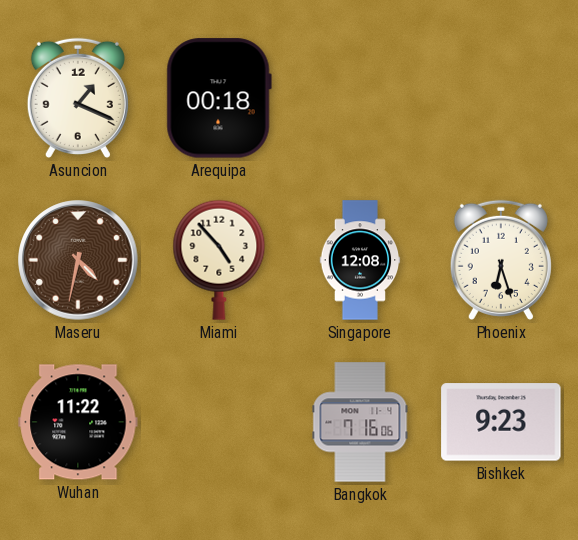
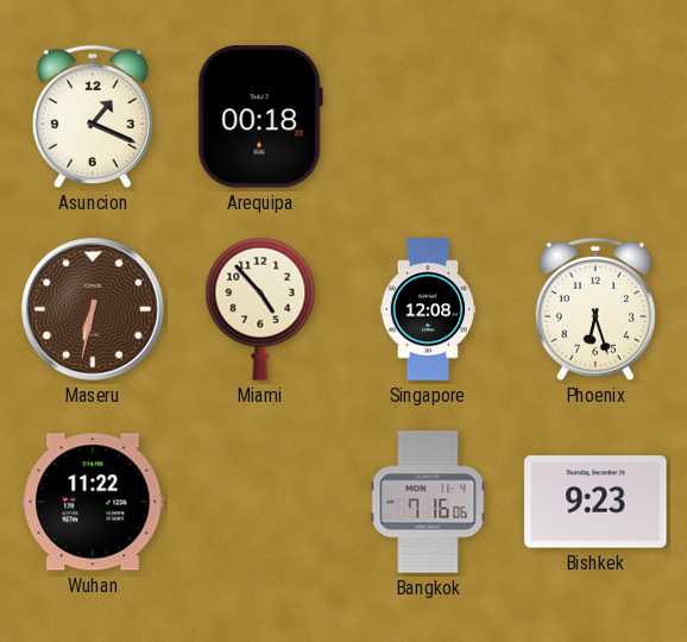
Maseru: 4:32 -> 6:32
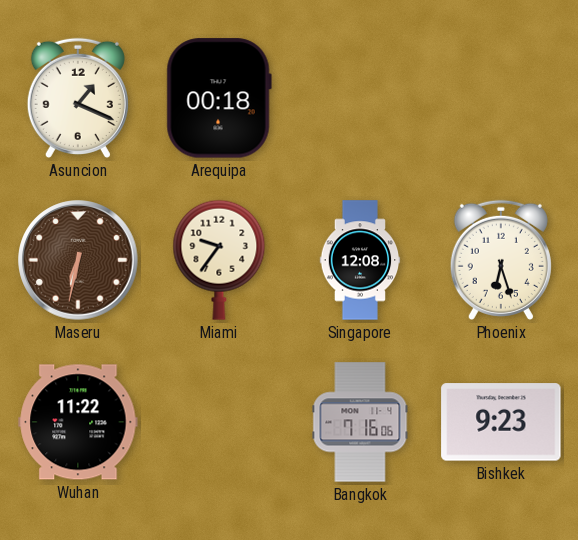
Miami: 4:53 -> 9:36
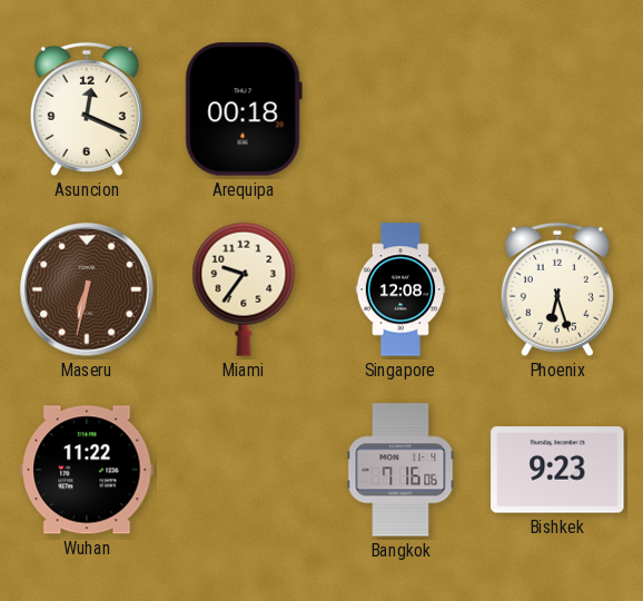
Asuncion: 1:19 -> 12:19
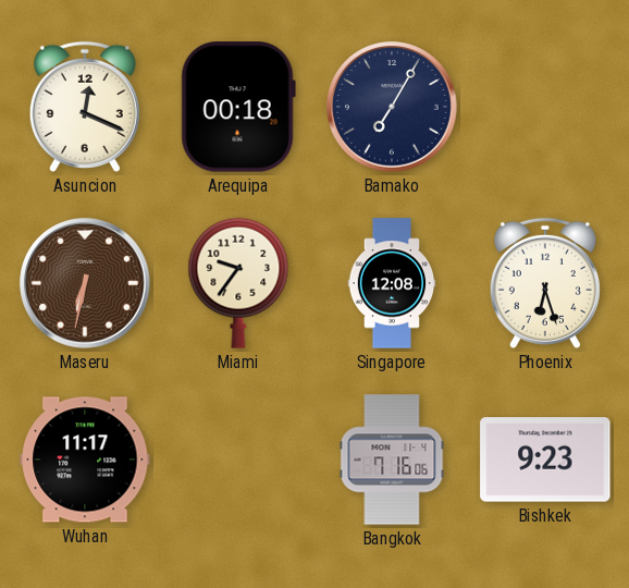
Bamako: none -> 7:05
Wuhan: 11:22 -> 11:17
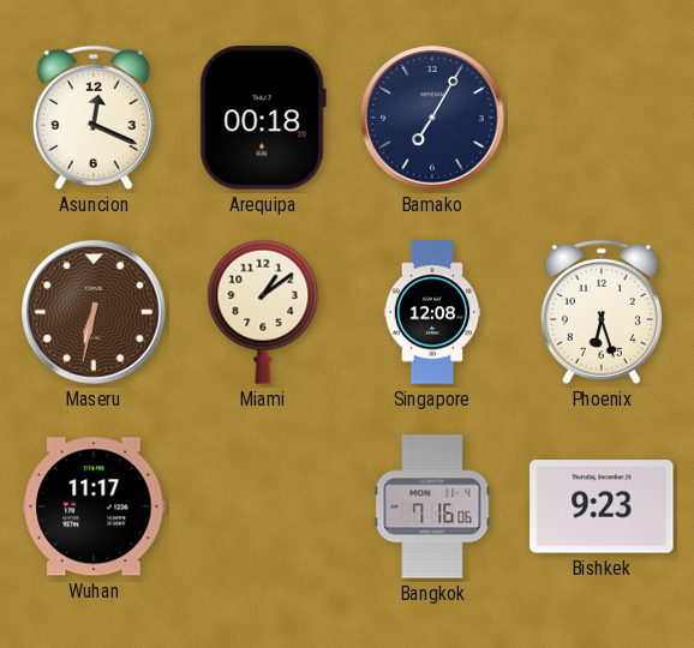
Miami: 9:36 -> 1:09
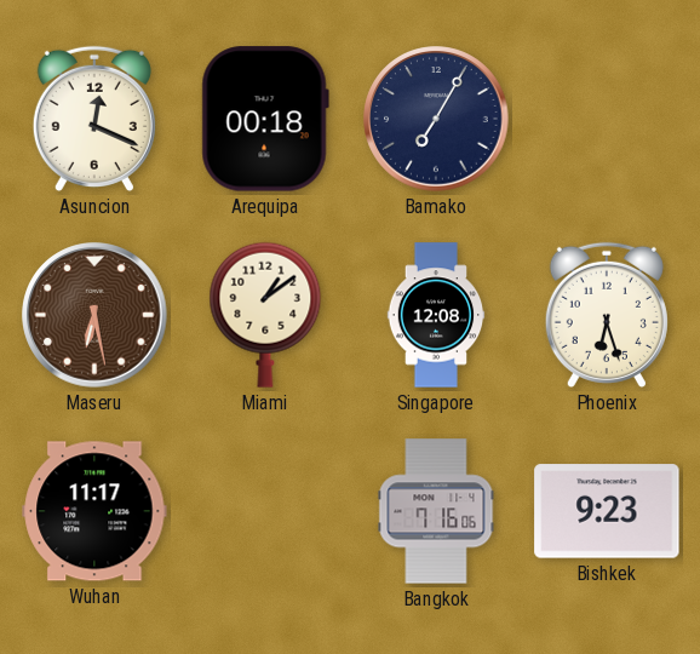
Maseru: 6:32 -> 6:28
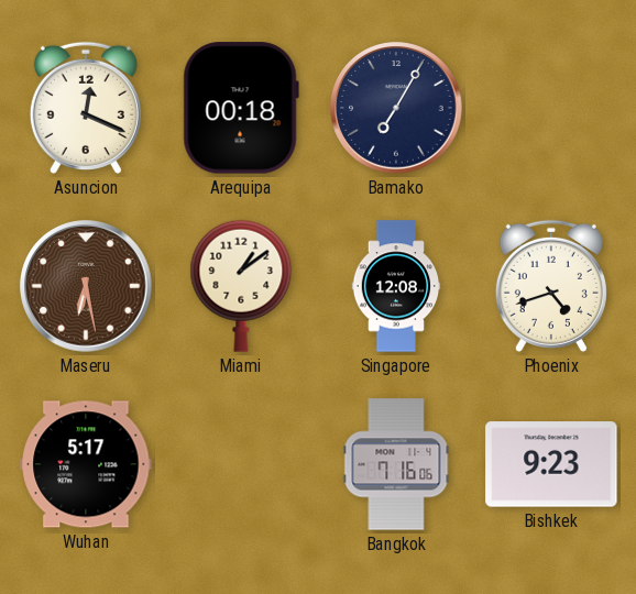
Phoenix: 6:27 -> 4:42
Wuhan: 11:17 -> 5:17
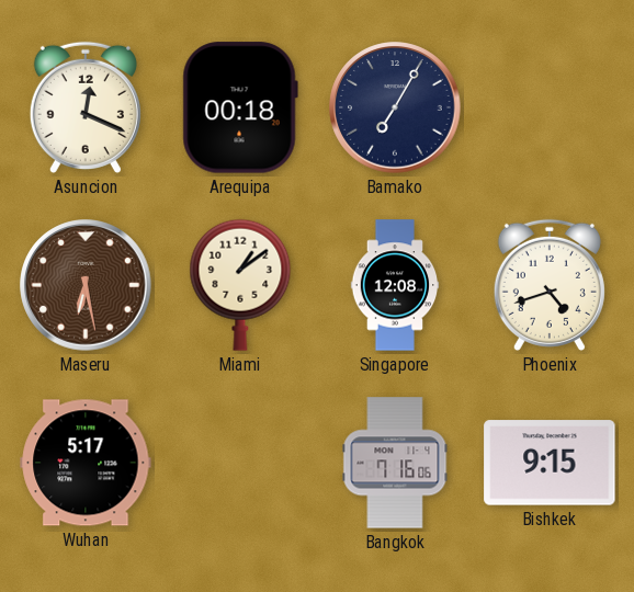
Bishkek: 9:23 -> 9:15
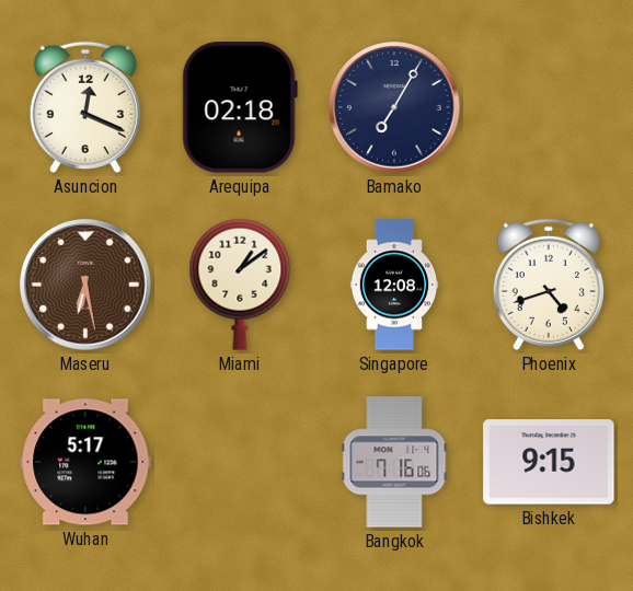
Arequipa: 00:18 -> 02:18
